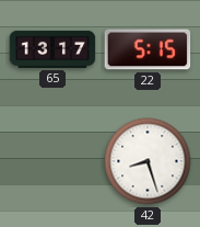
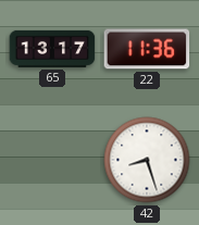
22: 5:15 -> 11:36
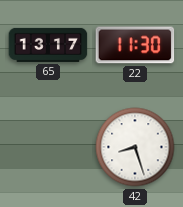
22: 11:36 -> 11:30
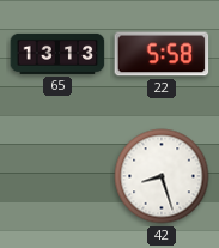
65: 13:17 -> 13:13
22: 11:30 -> 5:58
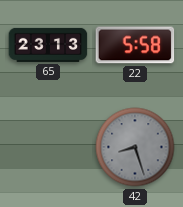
65: 13:13 -> 23:13
42 dial: white -> grey
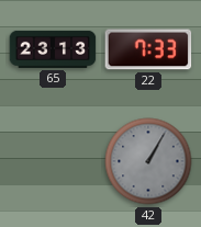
22: 5:58 -> 7:33
42: 8:27 -> 1:05
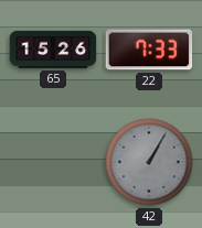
65: 23:13 -> 15:26
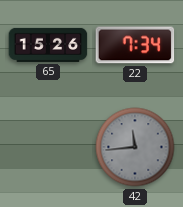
22: 7:33 -> 7:34
42: 1:05 -> 11:44
